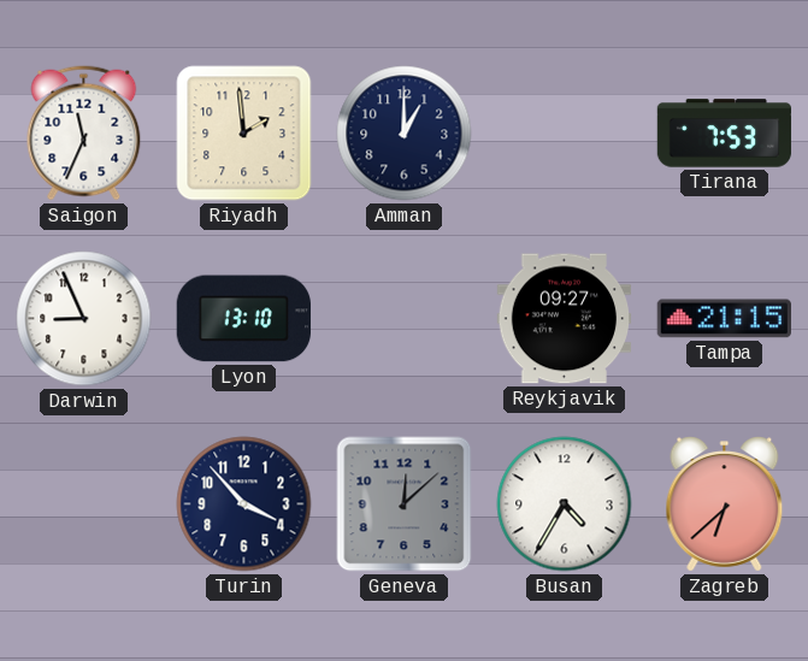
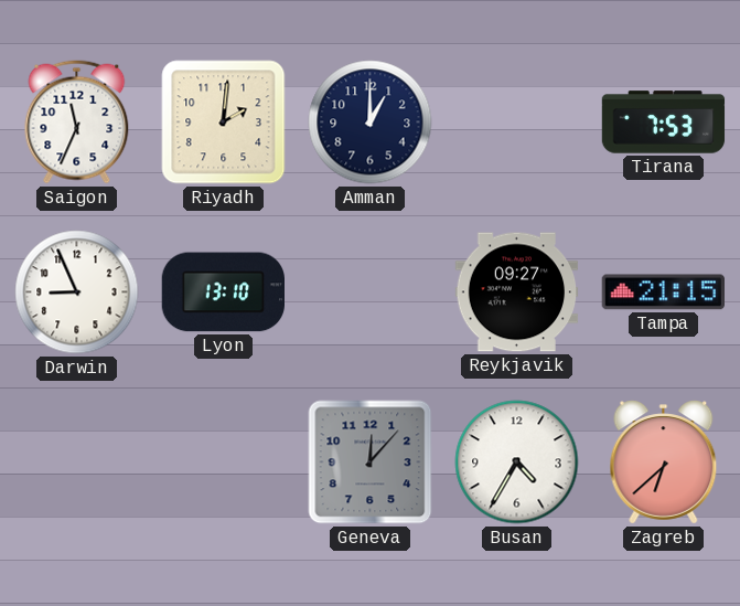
Riyadh: 1:59 -> 2:01
Turin: 3:53 -> none
Geneva: 12:08 -> 12:07
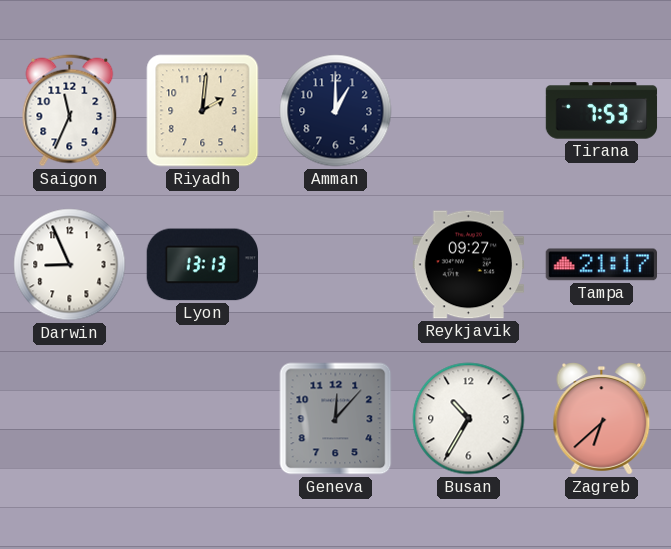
Lyon: 13:10 -> 13:13
Tampa: 21:15 -> 21:17
Busan: 4:35 -> 10:35
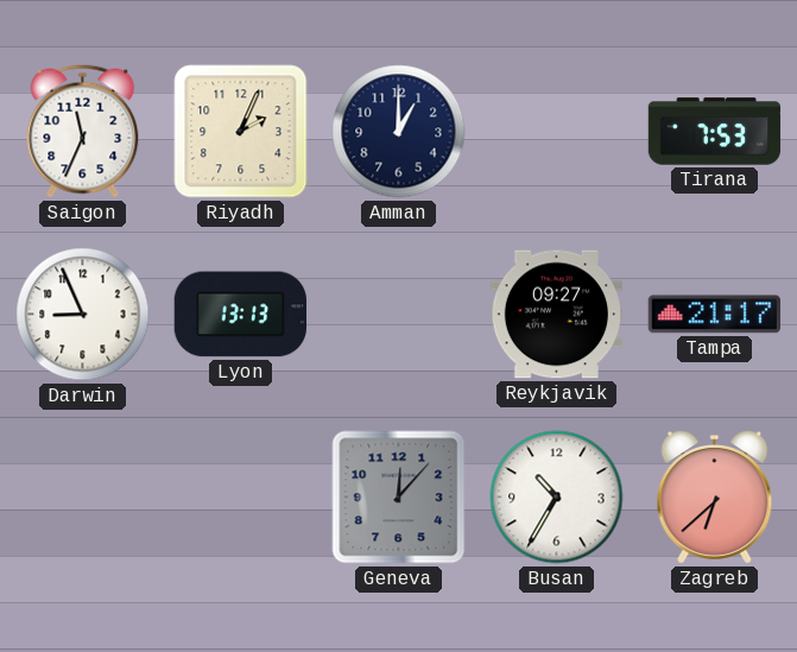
Riyadh: 2:01 -> 2:04
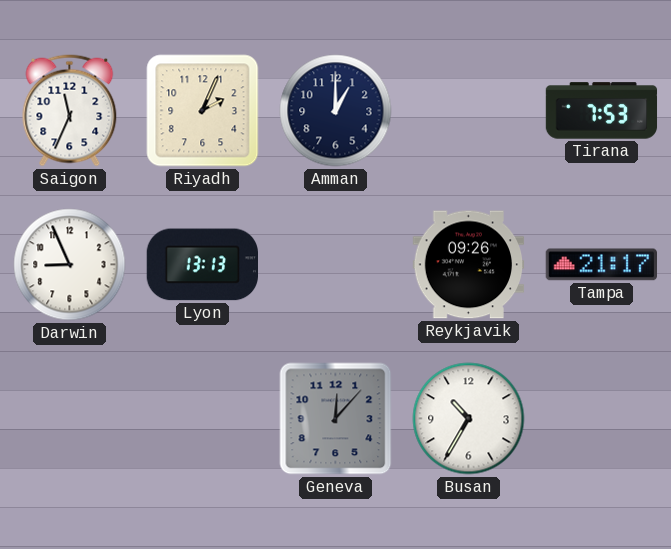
Reykjavik: 09:27 -> 09:26
Zagreb: 6:38 -> none
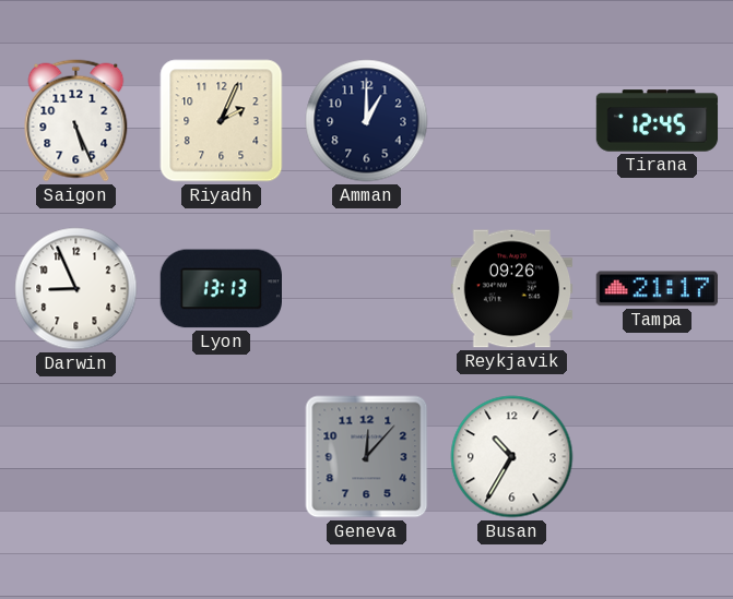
Saigon: 11:34 -> 5:26
Tirana: 7:53 -> 12:45
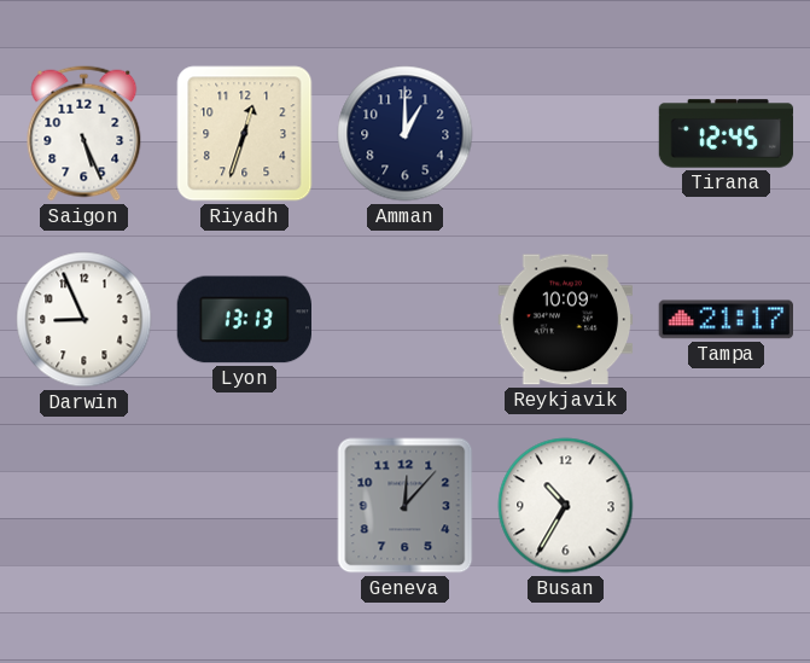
Riyadh: 2:04 -> 12:33
Reykjavik: 09:26 -> 10:09
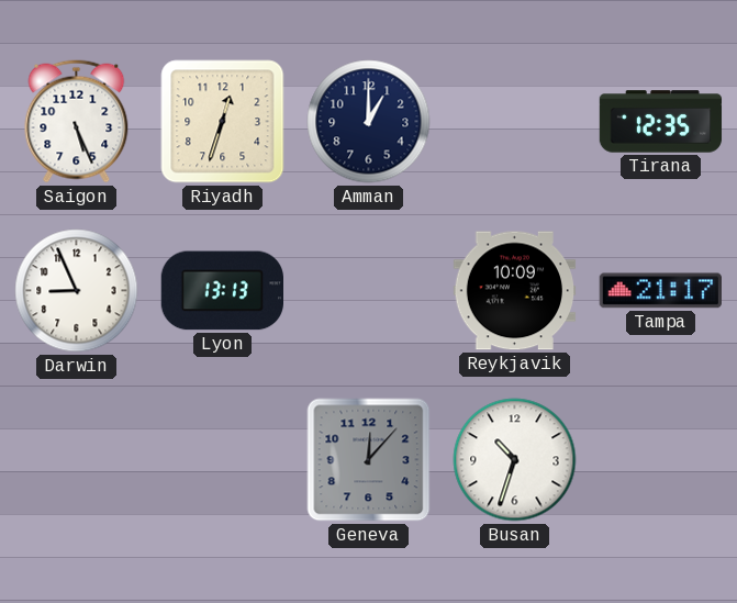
Tirana: 12:45 -> 12:35
Busan: 10:35 -> 10:33
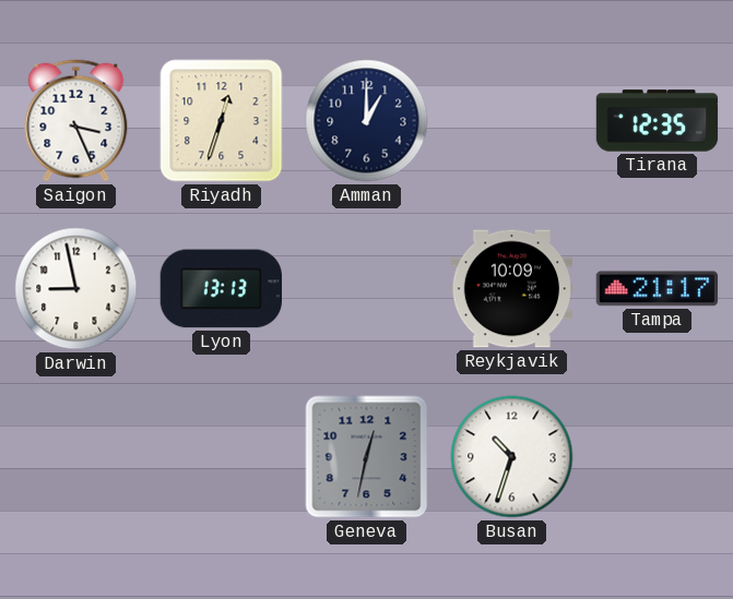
Saigon: 5:26 -> 3:26
Darwin: 8:56 -> 8:58
Geneva: 12:07 -> 12:32
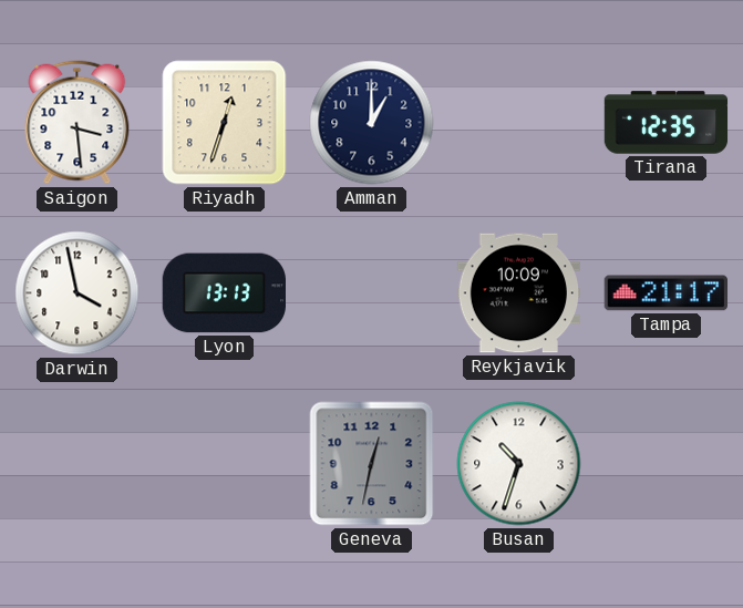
Saigon: 3:26 -> 3:29
Darwin: 8:58 -> 3:58
